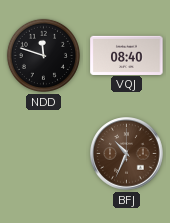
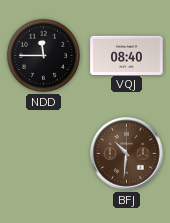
NDD: 11:48 -> 11:45
BFJ: 10:34 -> 10:31
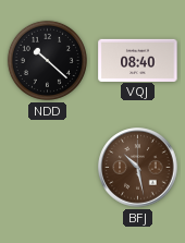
NDD: 11:45 -> 10:22
BFJ: 10:31 -> 10:28
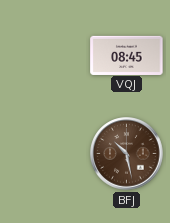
NDD: 10:22 -> none
VQJ: 08:40 -> 08:45
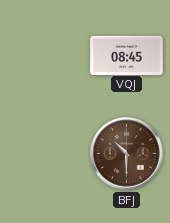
BFJ: 10:28 -> 10:30
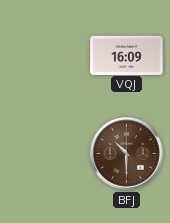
VQJ: 08:45 -> 16:09
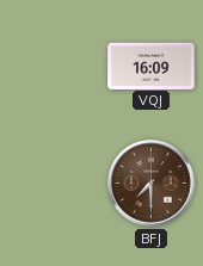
BFJ: 10:30 -> 7:30
